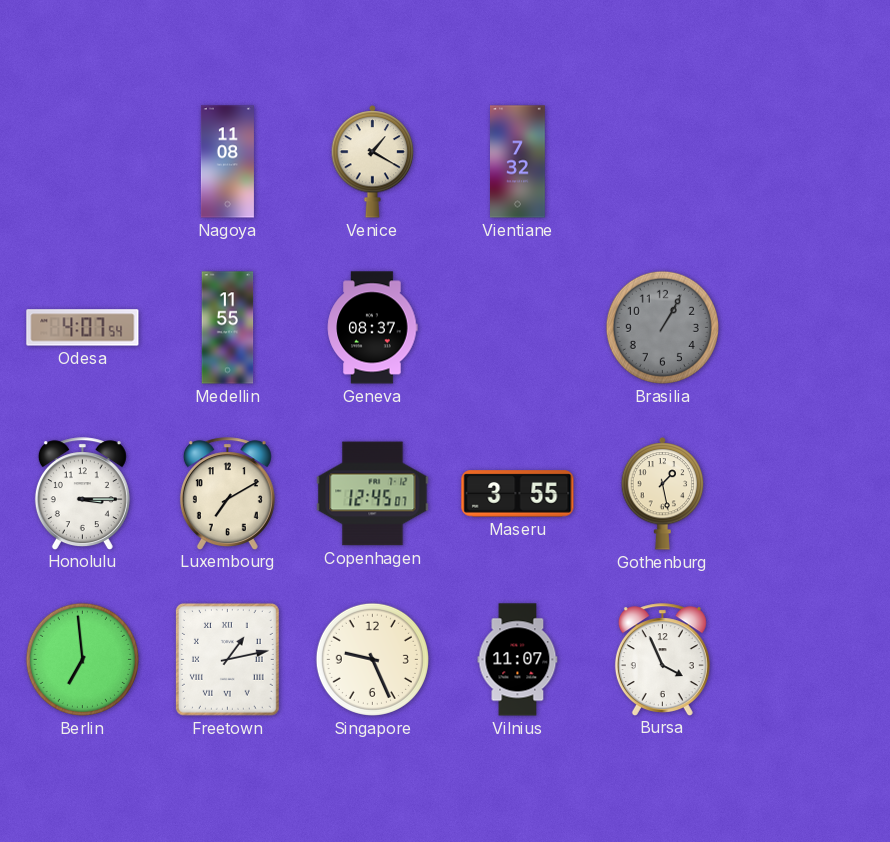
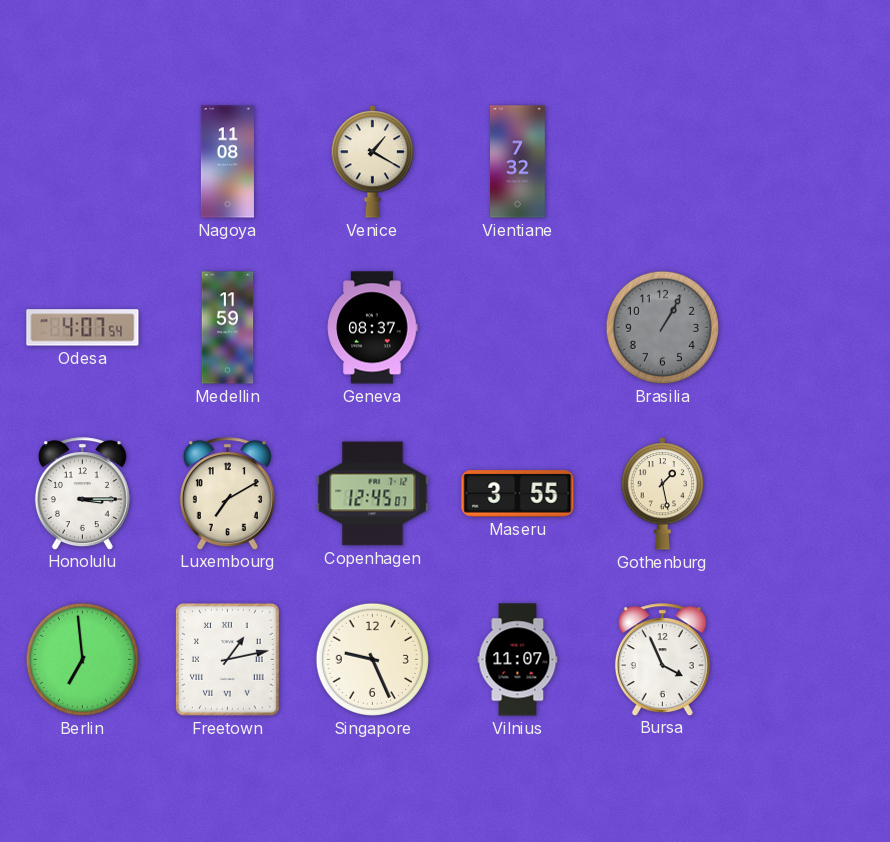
Medellin: 11:55 -> 11:59
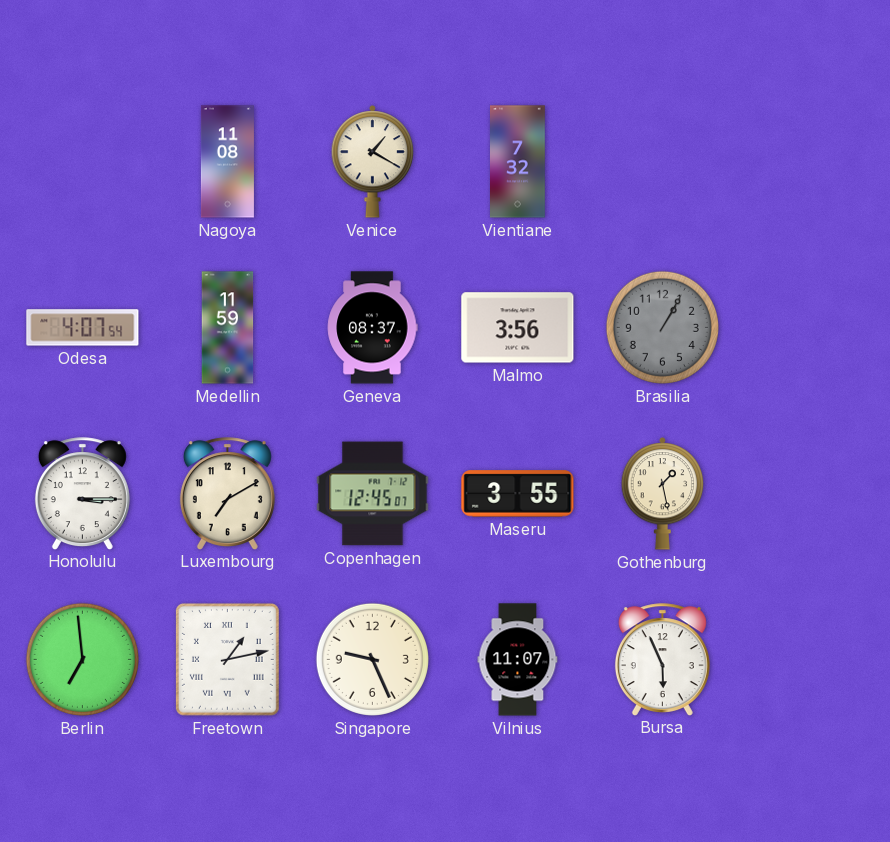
Malmo: none -> 3:56
Bursa: 3:56 -> 5:56
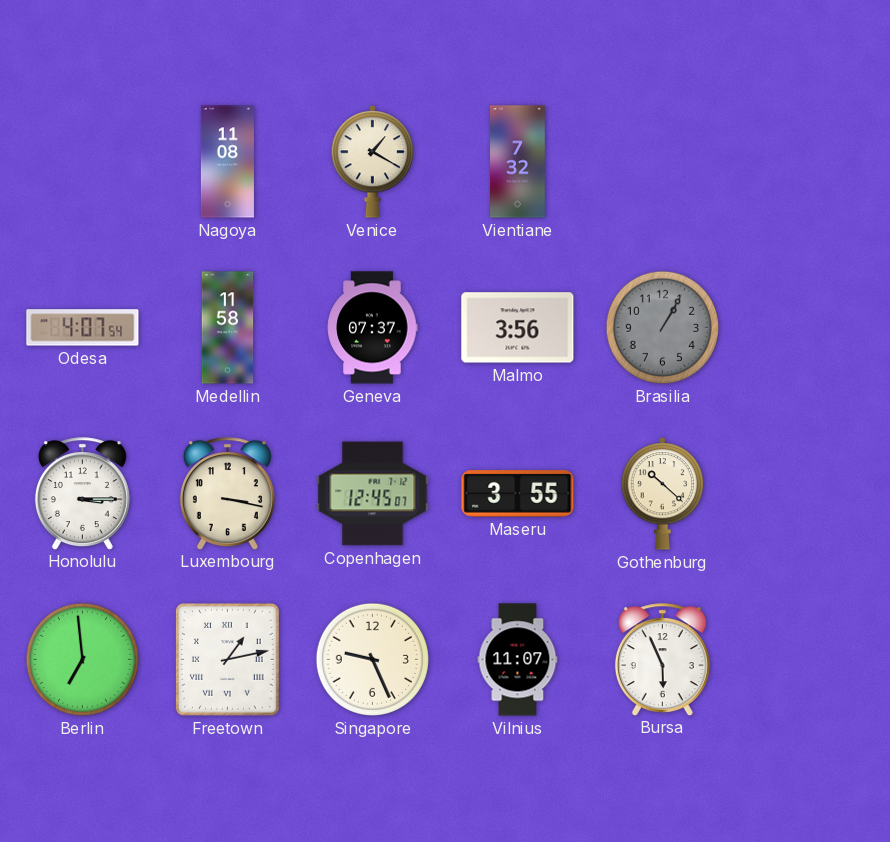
Medellin: 11:59 -> 11:58
Geneva: 08:37 -> 07:37
Luxembourg: 7:10 -> 3:17
Gothenburg: 1:28 -> 10:22
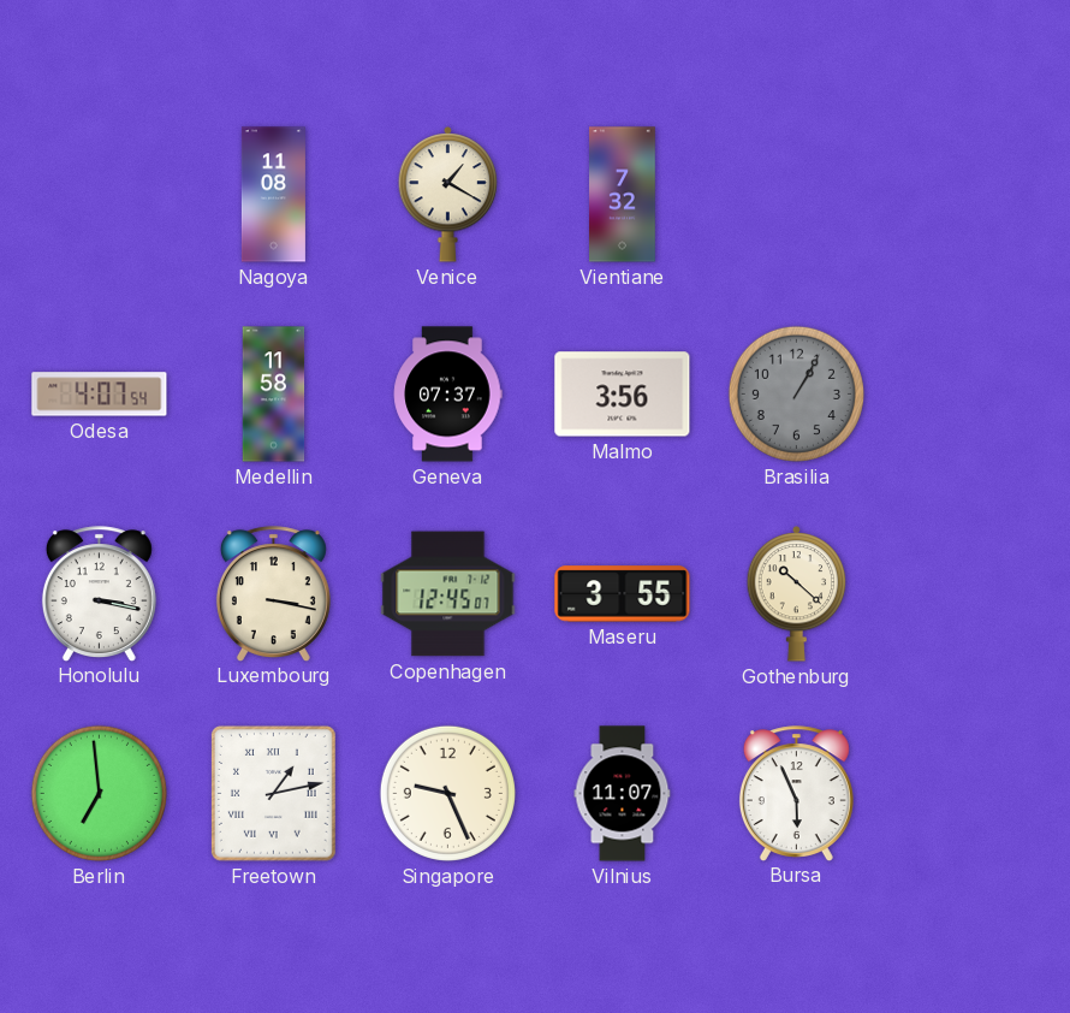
Honolulu: 3:15 -> 3:17
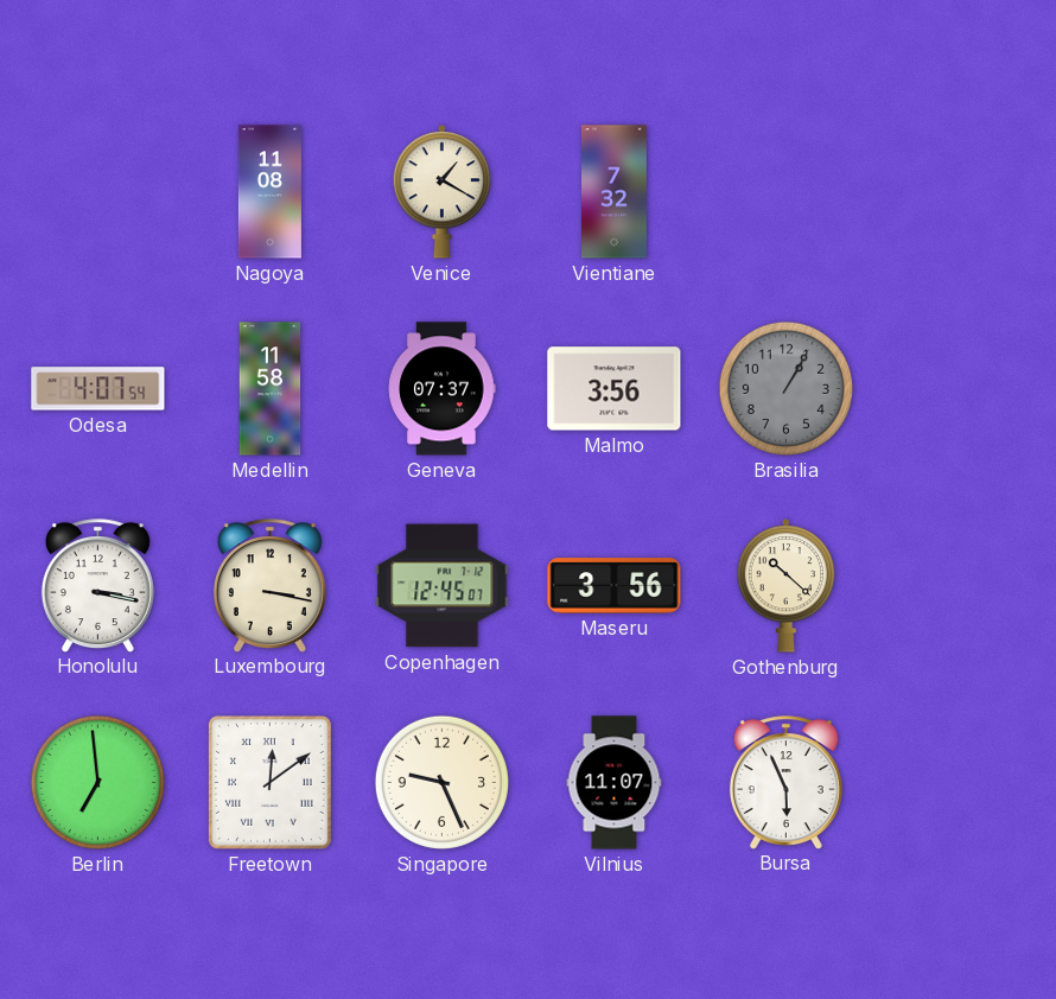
Maseru: 3:55 -> 3:56
Freetown: 1:13 -> 12:09
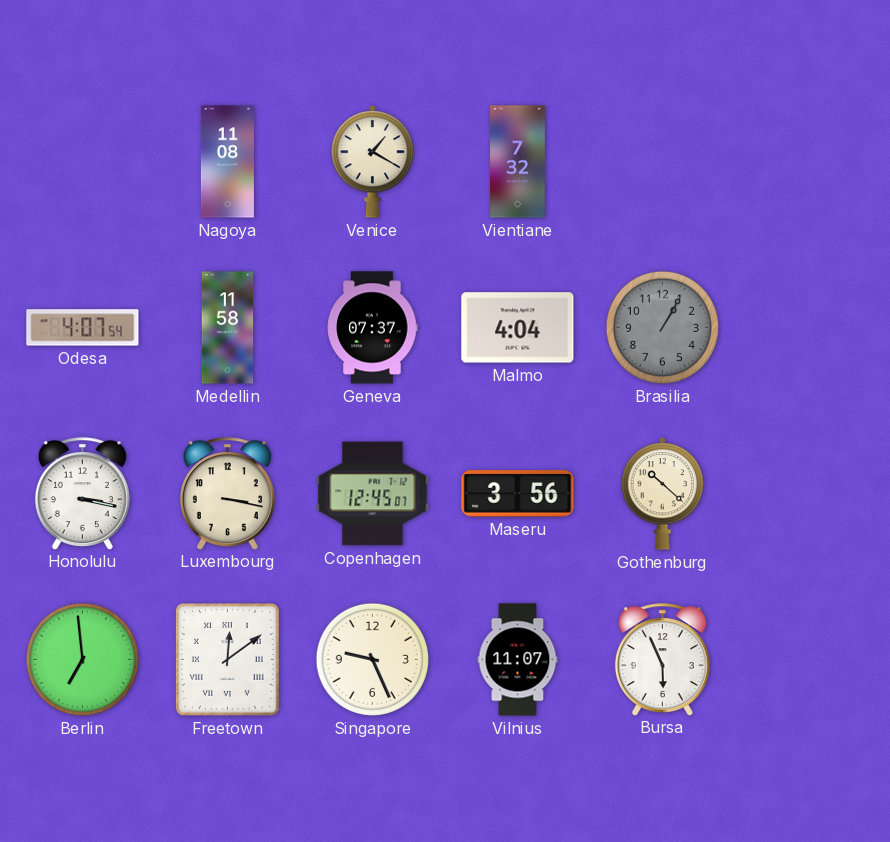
Malmo: 3:56 -> 4:04
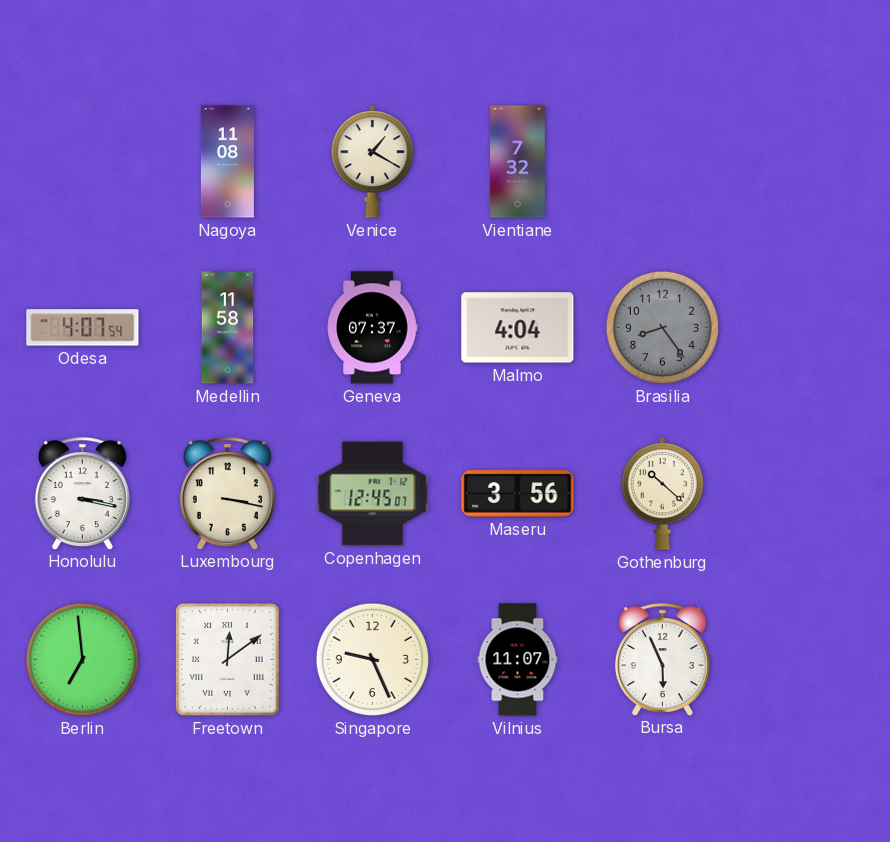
Brasilia: 1:05 -> 8:24
